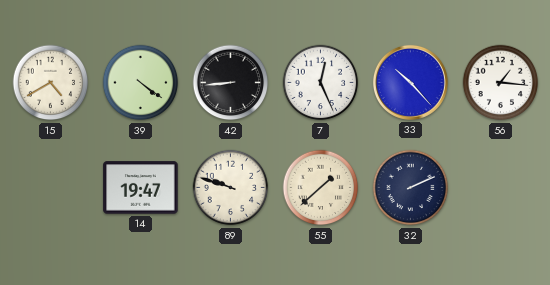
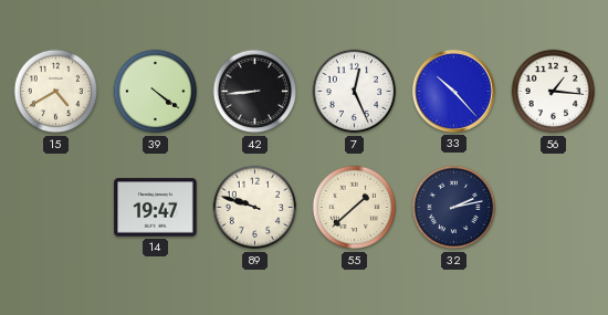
32: 2:11 -> 2:13
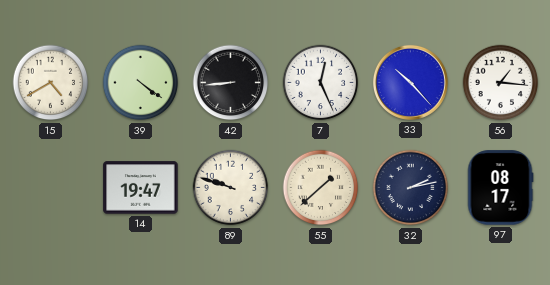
97: none -> 08:17
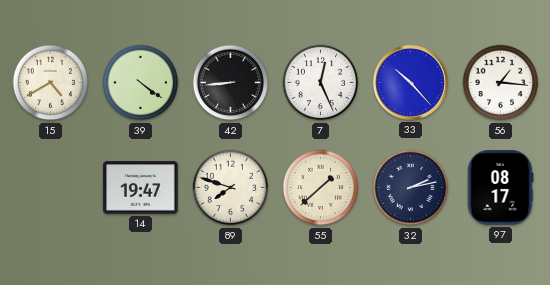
89: 9:48 -> 7:48
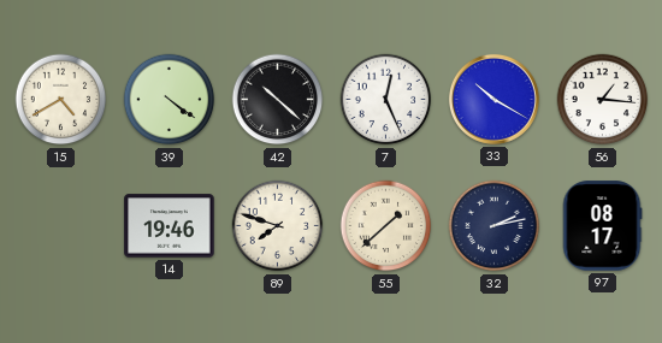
42: 8:44 -> 10:22
33: 10:23 -> 10:20
14: 19:47 -> 19:46
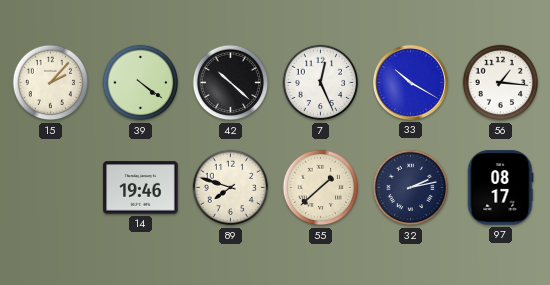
15: 4:40 -> 2:07
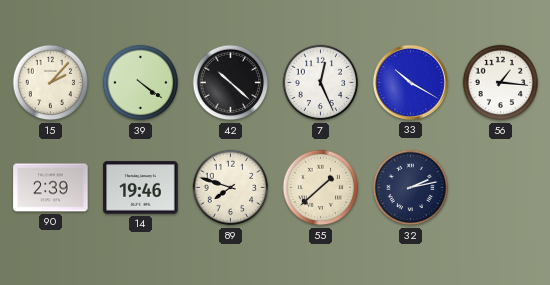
90: none -> 2:39
97: 08:17 -> none
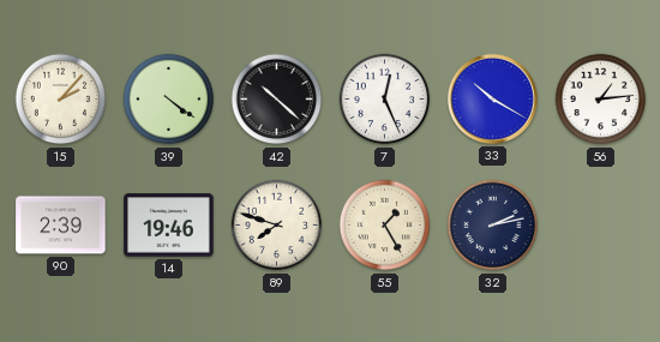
56: 1:16 -> 1:14
55: 1:38 -> 1:25
